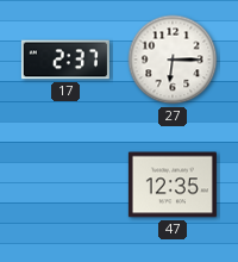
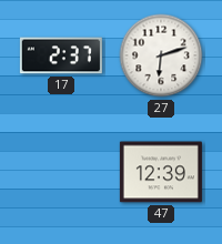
27: 6:15 -> 6:12
47: 12:35 -> 12:39
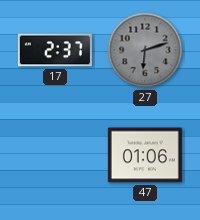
27 dial: white -> grey
47: 12:39 -> 01:06
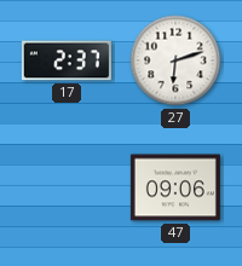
27 dial: grey -> white
47: 01:06 -> 09:06
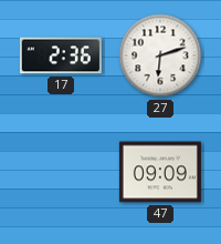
17: 2:37 -> 2:36
47: 09:06 -> 09:09
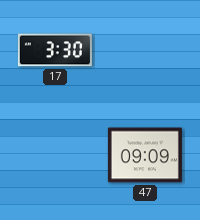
17: 2:36 -> 3:30
27: 6:12 -> none
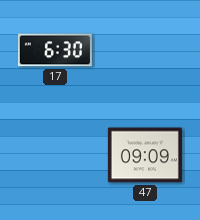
17: 3:30 -> 6:30
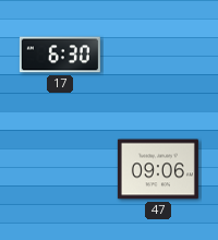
47: 09:09 -> 09:06
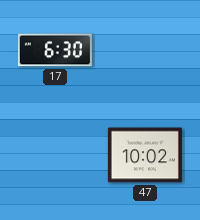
47: 09:06 -> 10:02
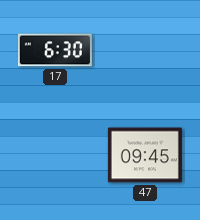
47: 10:02 -> 09:45
